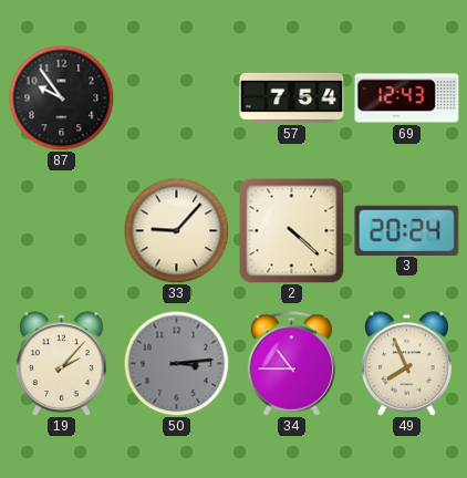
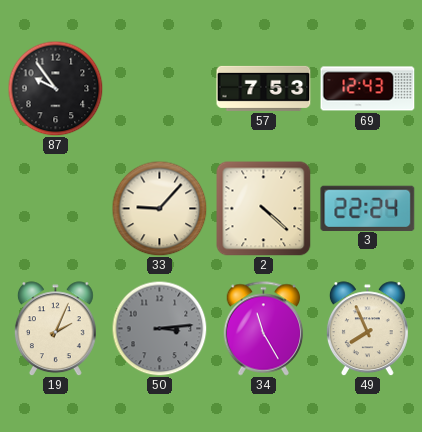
57: 7:54 -> 7:53
3: 20:24 -> 22:24
19: 2:07 -> 2:04
34: 10:45 -> 11:25
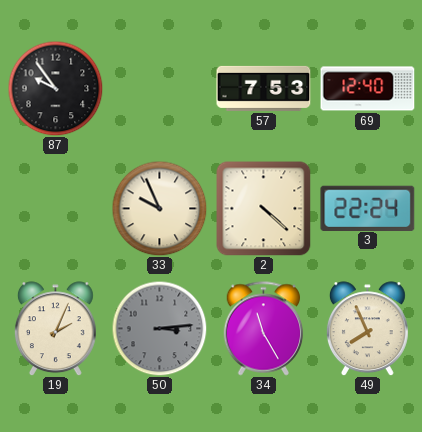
69: 12:43 -> 12:40
33: 9:07 -> 9:56
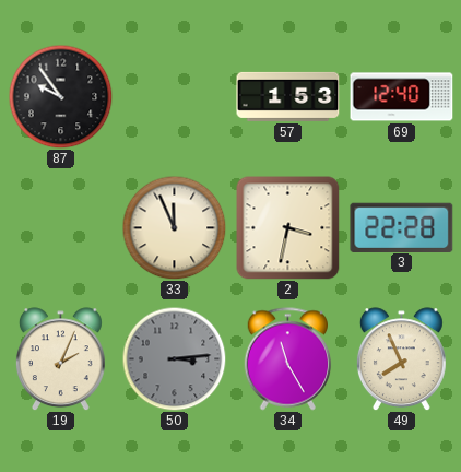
57: 7:53 -> 1:53
33: 9:56 -> 11:56
2: 4:22 -> 3:32
3: 22:24 -> 22:28
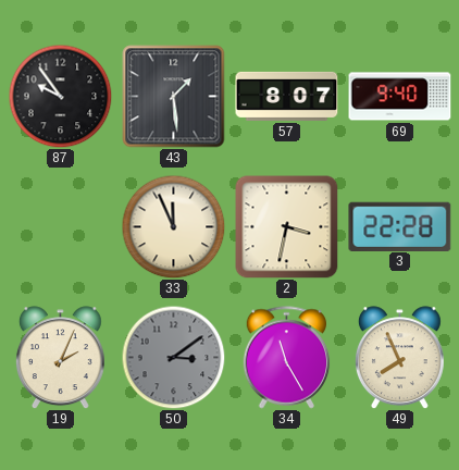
43: none -> 1:29
57: 1:53 -> 8:07
69: 12:40 -> 9:40
50: 3:14 -> 3:09
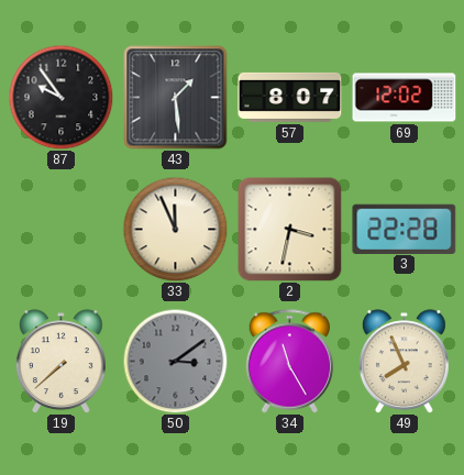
69: 9:40 -> 12:02
19: 2:04 -> 7:38
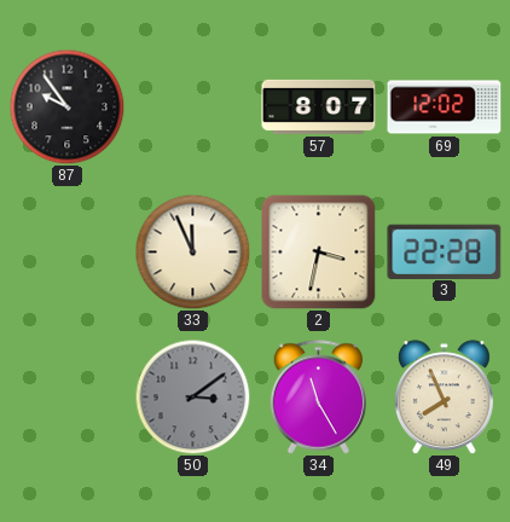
43: 1:29 -> none
19: 7:38 -> none
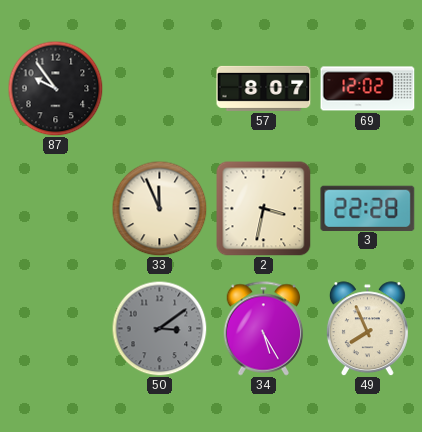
34: 11:25 -> 5:25
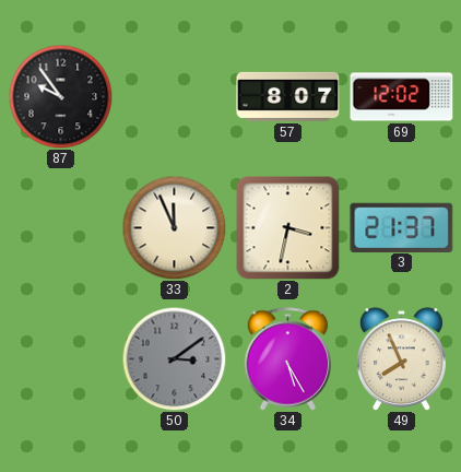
3: 22:28 -> 21:37
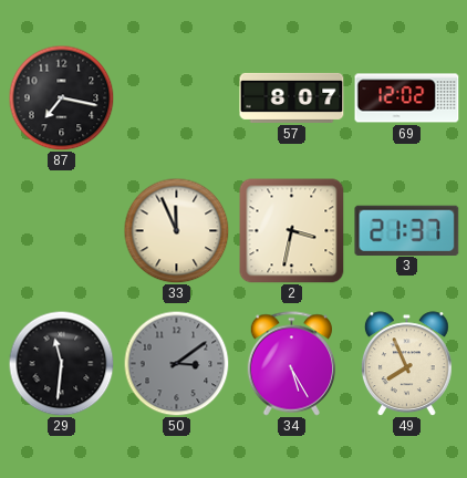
87: 9:54 -> 7:17
29: none -> 11:31
